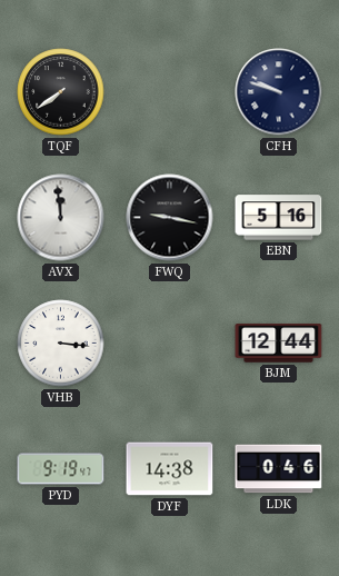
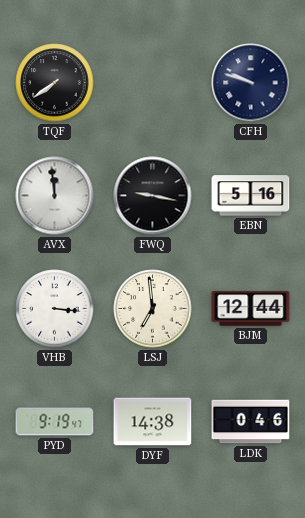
LSJ: none -> 6:59
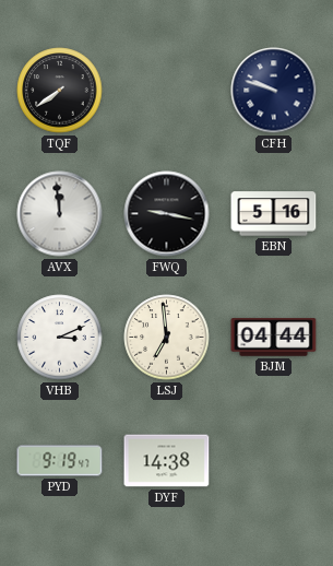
VHB: 3:16 -> 3:11
BJM: 12:44 -> 04:44
LDK: 0:46 -> none
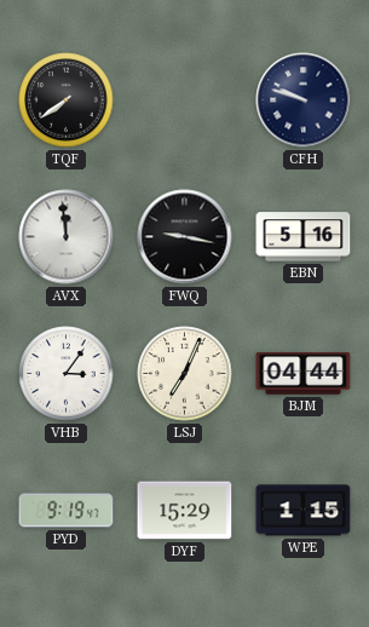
VHB: 3:11 -> 3:06
LSJ: 6:59 -> 7:04
DYF: 14:38 -> 15:29
WPE: none -> 1:15
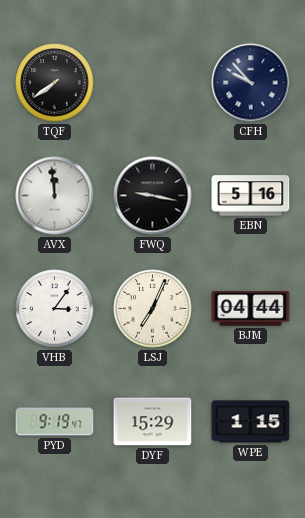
CFH: 9:48 -> 9:53
